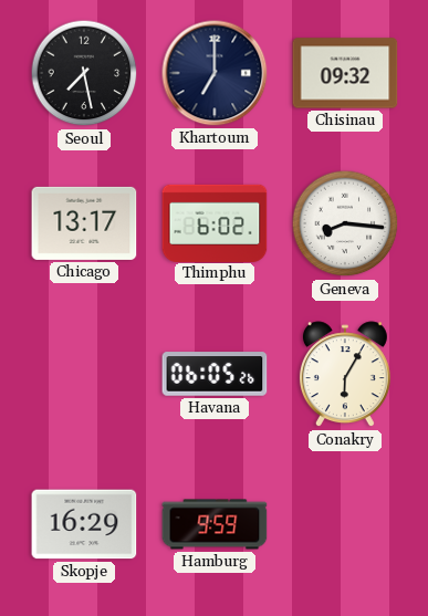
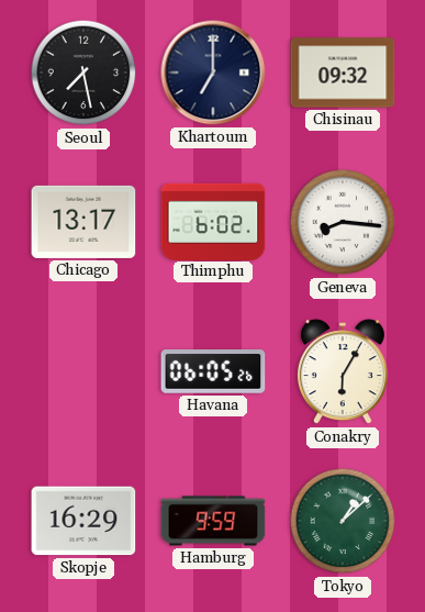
Tokyo: none -> 1:08
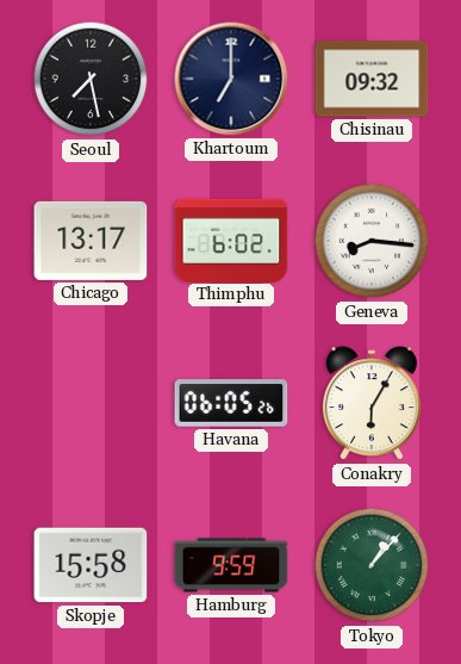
Skopje: 16:29 -> 15:58
Tokyo: 1:08 -> 1:07
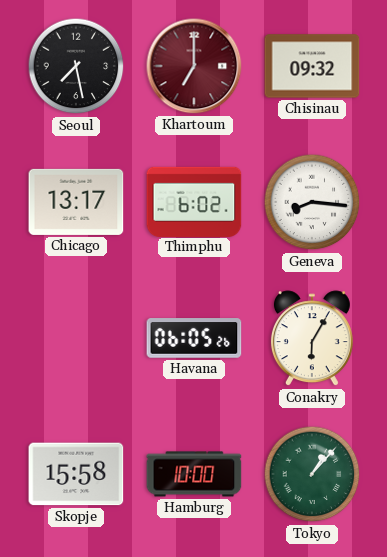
Khartoum dial: navy -> burgundy
Hamburg: 9:59 -> 10:00
